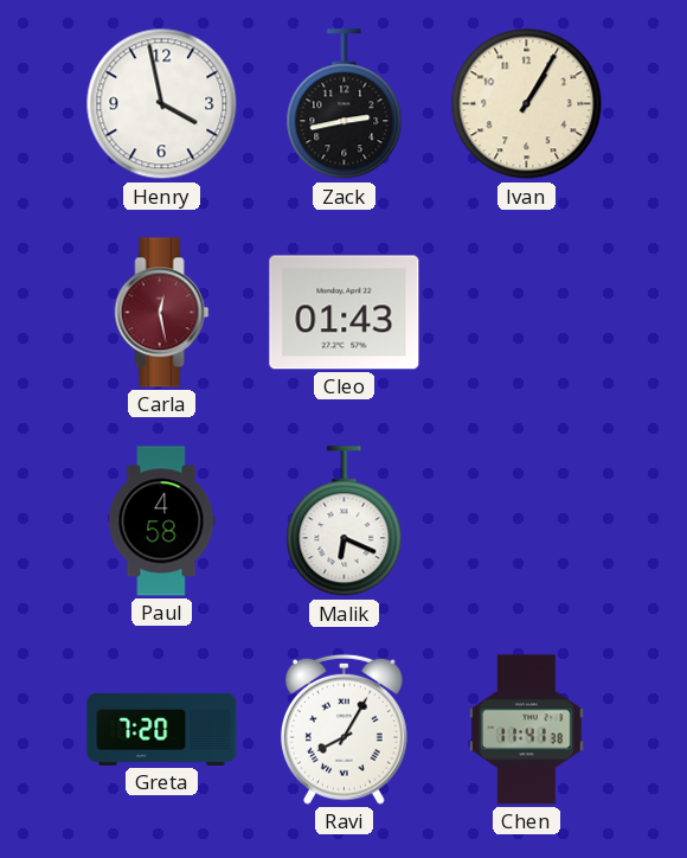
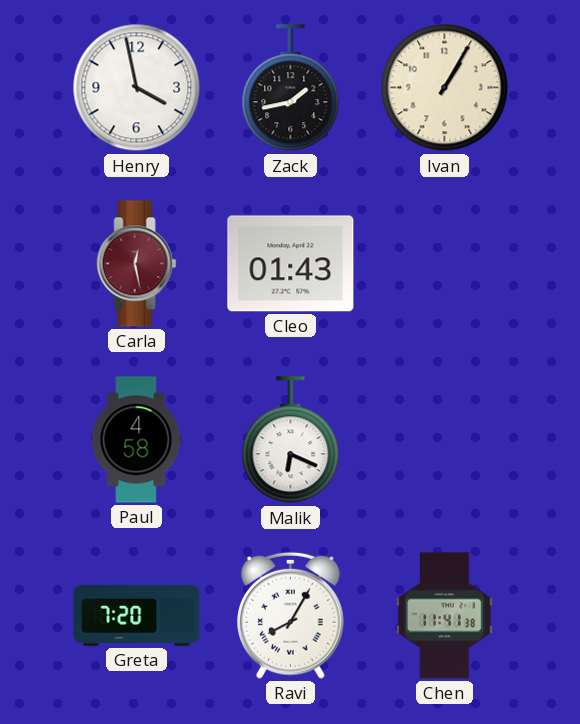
Zack: 2:43 -> 1:43
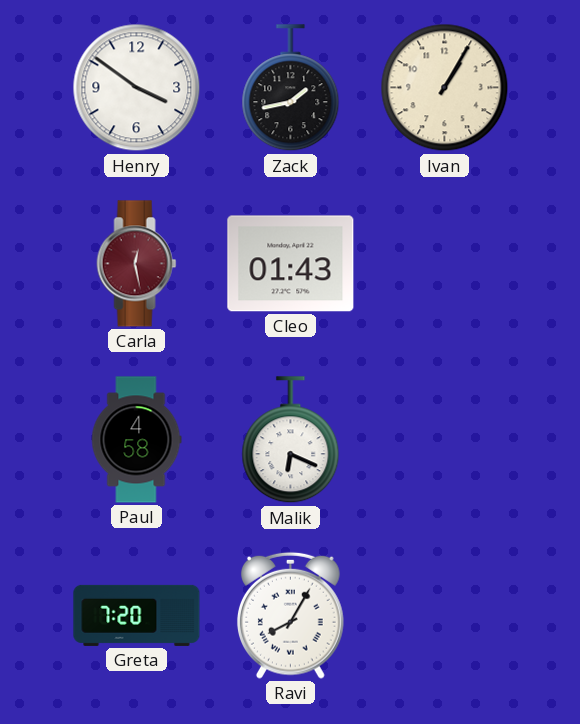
Henry: 3:58 -> 3:51
Chen: 11:41 -> none
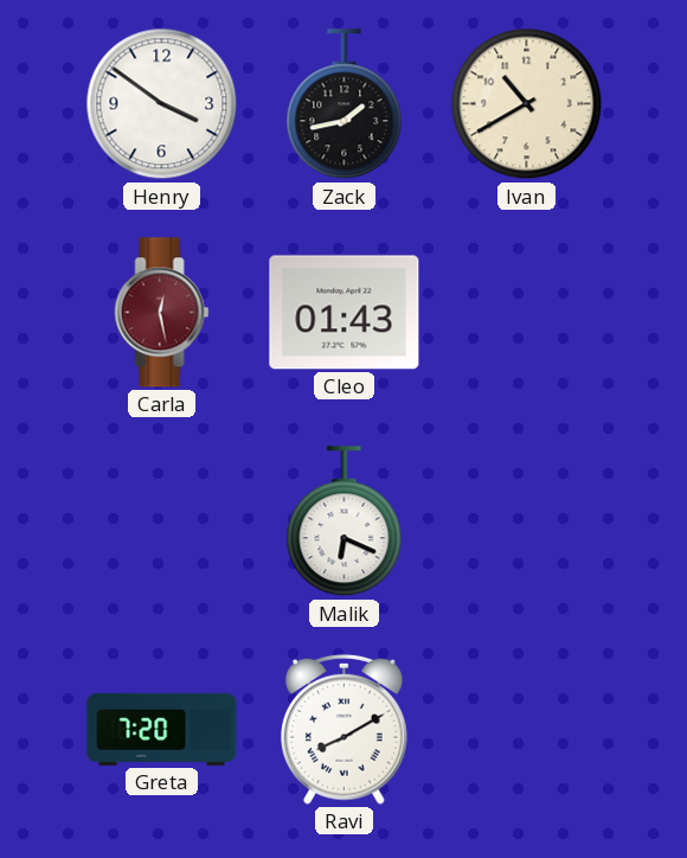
Ivan: 1:05 -> 10:40
Paul: 4:58 -> none
Ravi: 8:05 -> 8:10
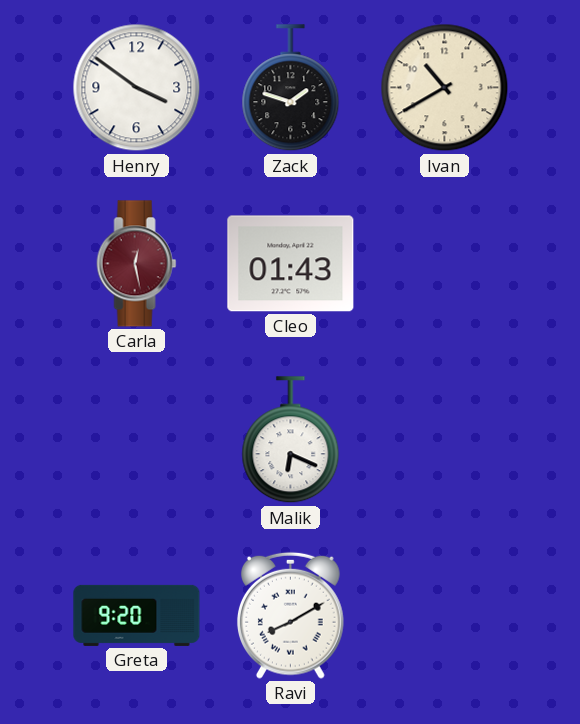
Zack: 1:43 -> 1:48
Greta: 7:20 -> 9:20
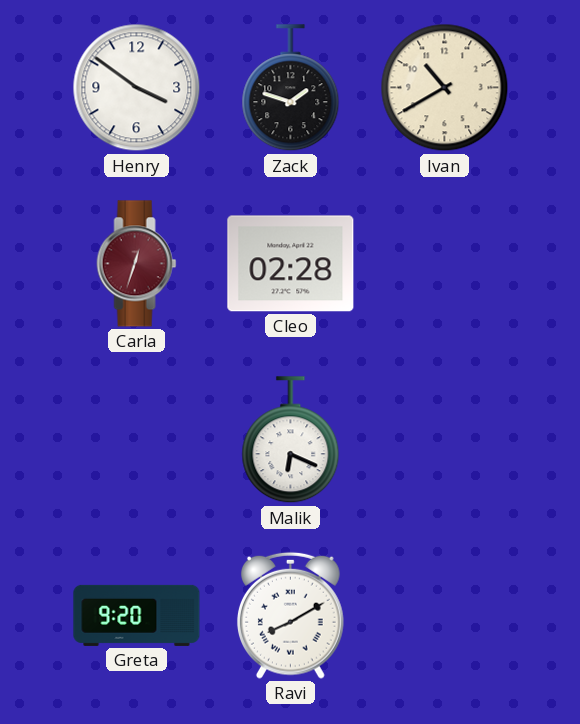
Carla: 12:28 -> 12:33
Cleo: 01:43 -> 02:28
